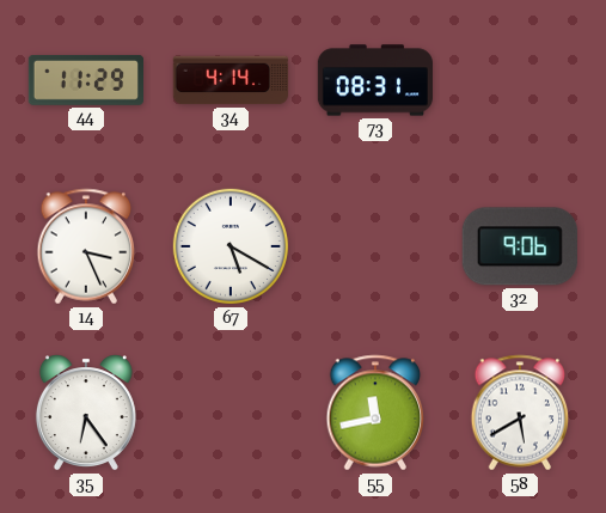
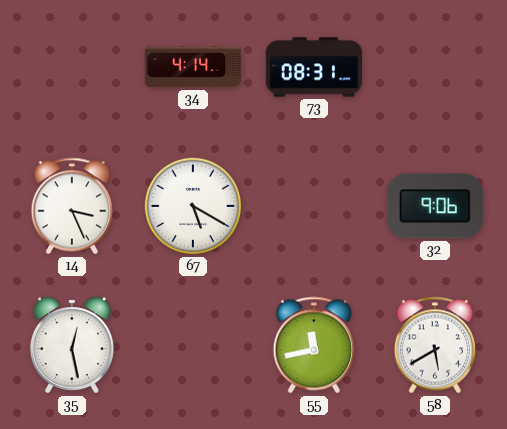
44: 11:29 -> none
35: 6:24 -> 12:28
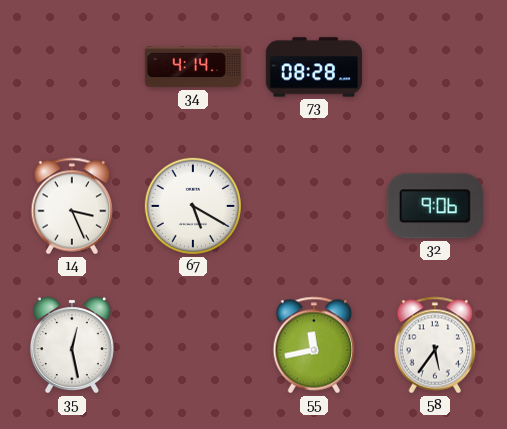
73: 08:31 -> 08:28
58: 5:40 -> 5:36
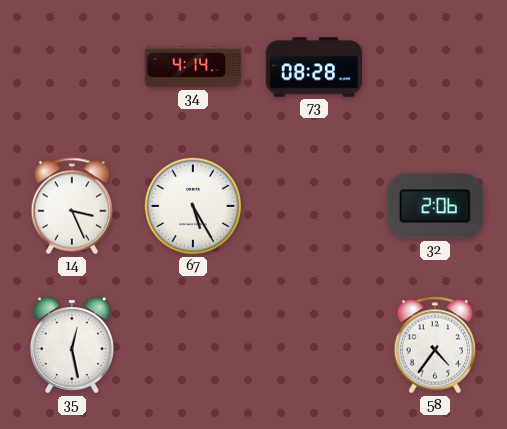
67: 5:20 -> 5:25
32: 9:06 -> 2:06
55: 11:43 -> none
58: 5:36 -> 4:36
